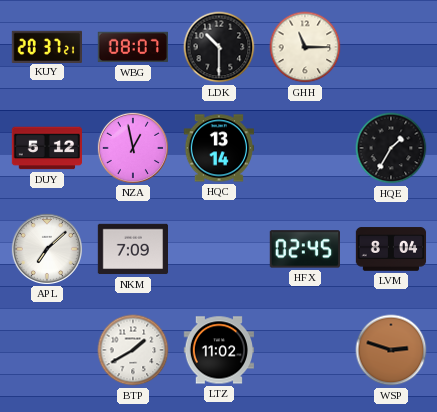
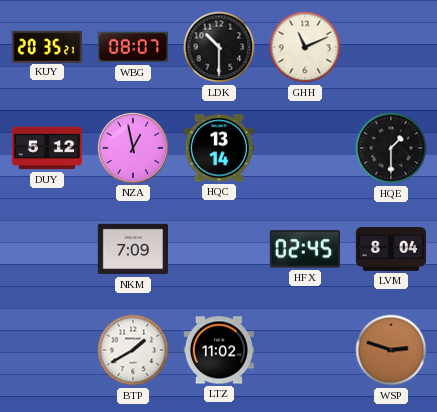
KUY: 20:37 -> 20:35
GHH: 11:15 -> 11:11
HQE: 1:35 -> 1:30
APL: 7:08 -> none
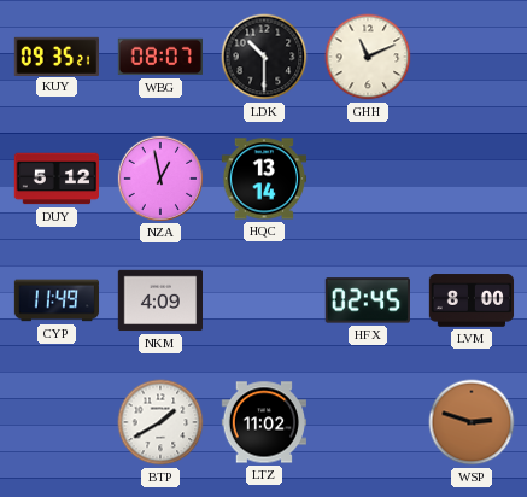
KUY: 20:35 -> 09:35
HQE: 1:30 -> none
CYP: none -> 11:49
NKM: 7:09 -> 4:09
LVM: 8:04 -> 8:00
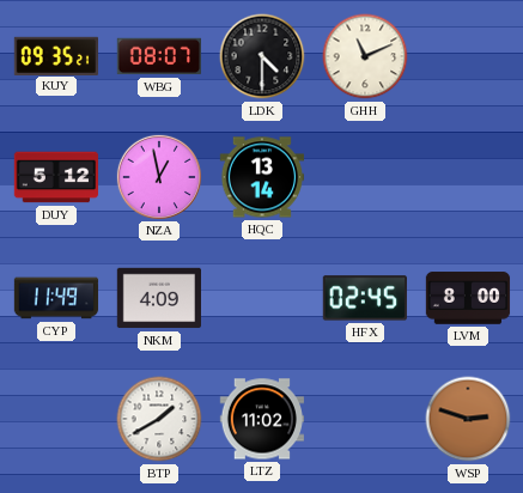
LDK: 10:30 -> 4:30
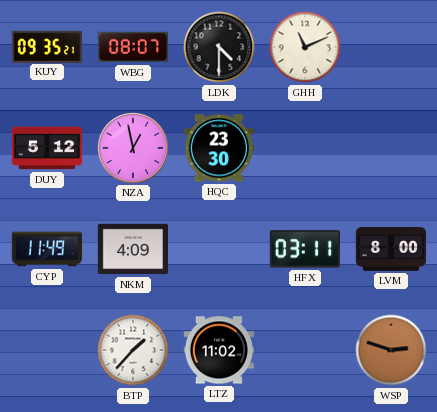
HQC: 13:14 -> 23:30
HFX: 02:45 -> 03:11
BTP: 1:40 -> 1:37
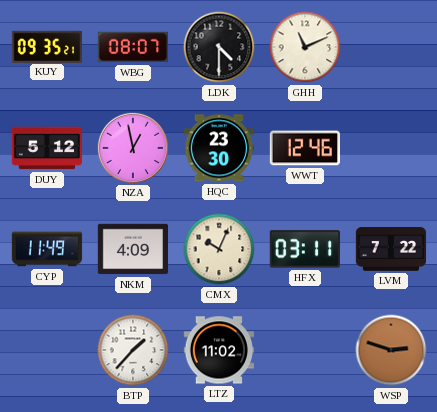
WWT: none -> 12:46
CMX: none -> 10:04
LVM: 8:00 -> 7:22
